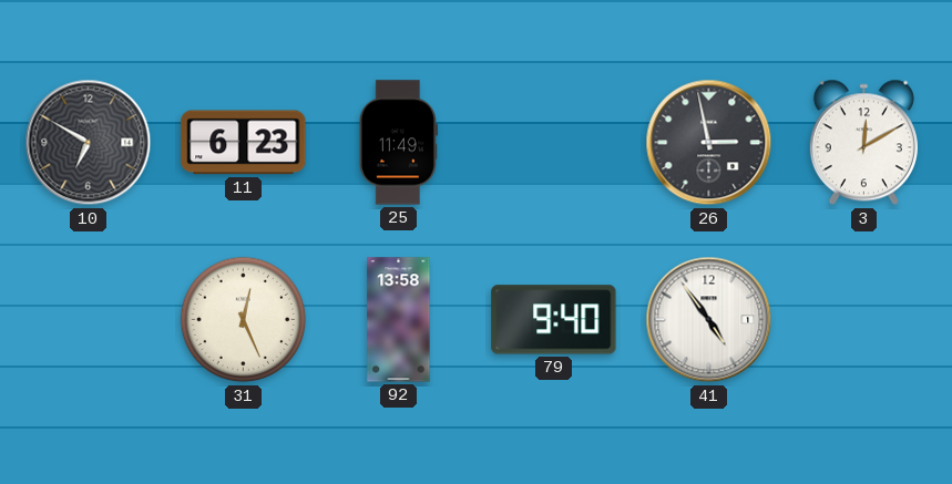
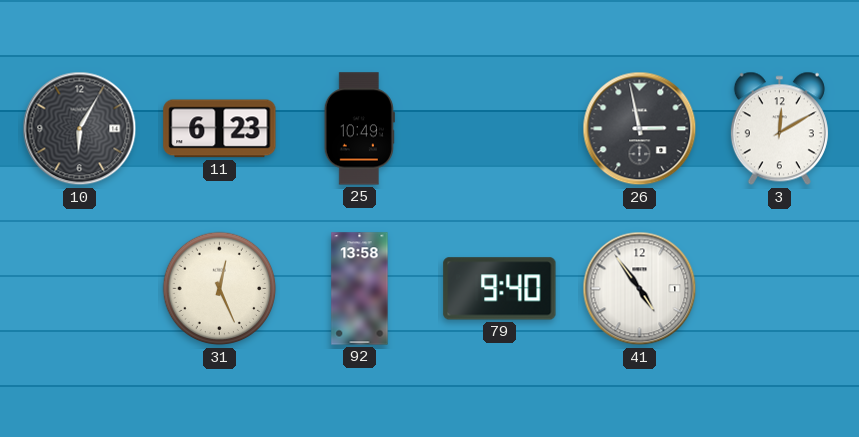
10: 6:50 -> 6:05
25: 11:49 -> 10:49
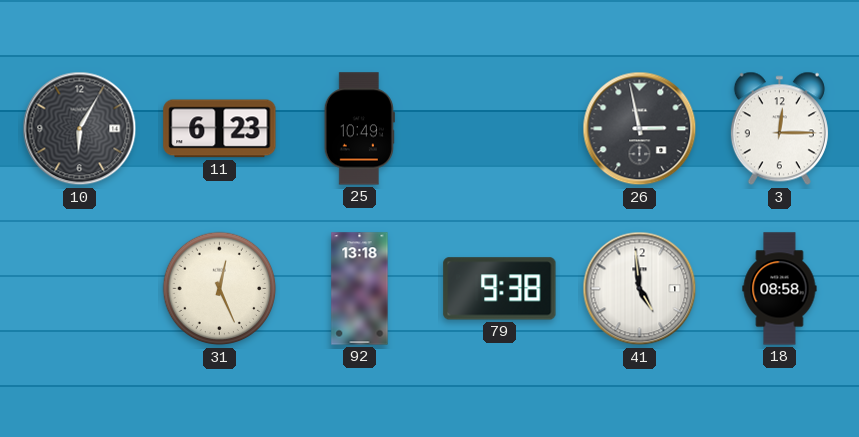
3: 12:10 -> 12:15
92: 13:58 -> 13:18
79: 9:40 -> 9:38
41: 4:54 -> 4:59
18: none -> 08:58
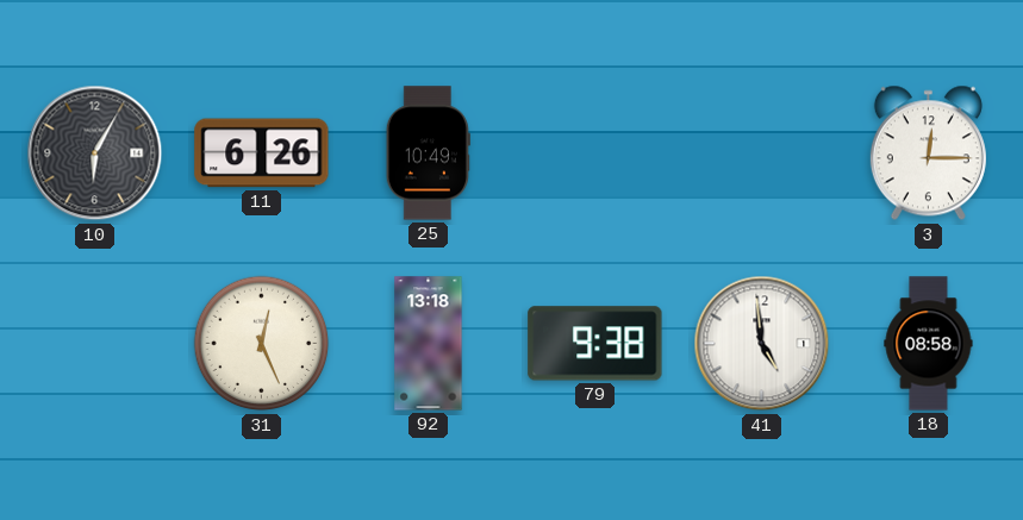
11: 6:23 -> 6:26
26: 2:58 -> none
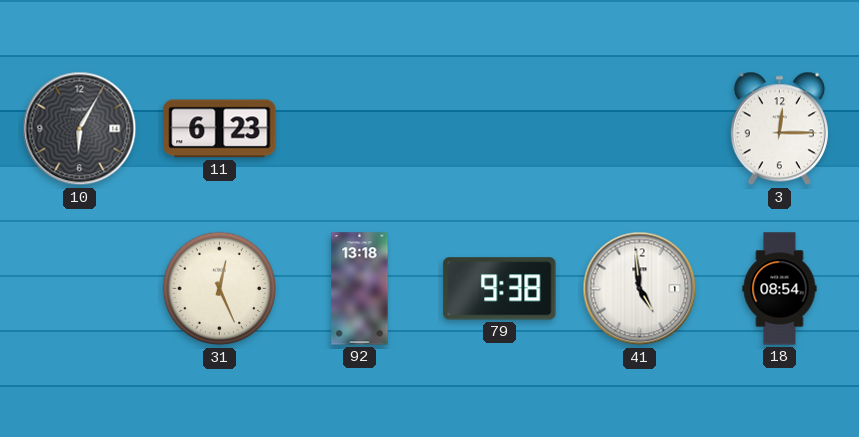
11: 6:26 -> 6:23
25: 10:49 -> none
18: 08:58 -> 08:54
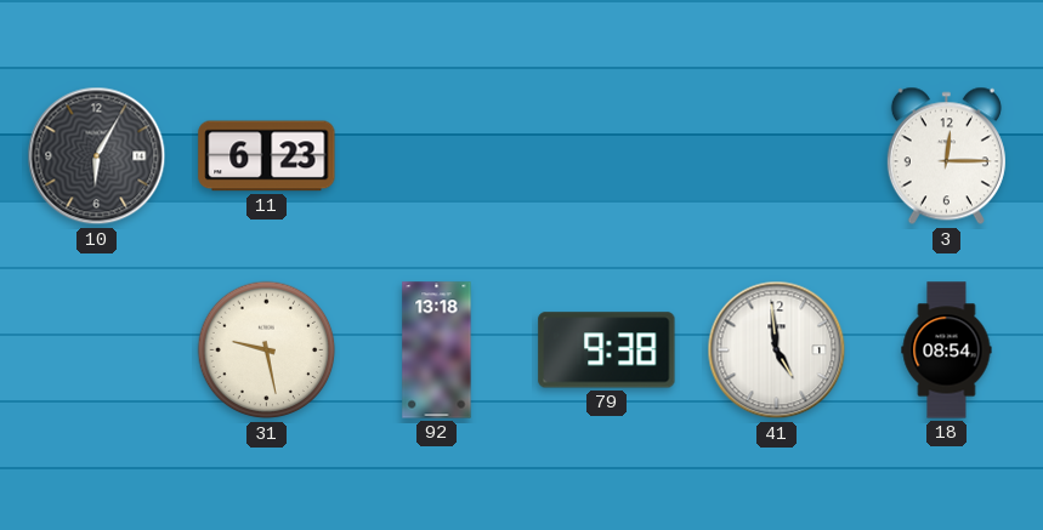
31: 12:26 -> 9:28
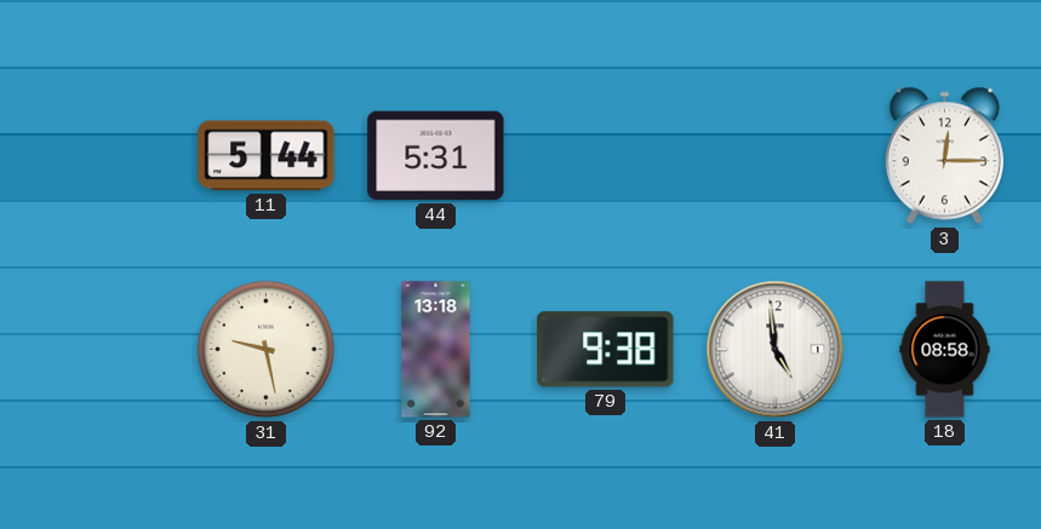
10: 6:05 -> none
11: 6:23 -> 5:44
44: none -> 5:31
18: 08:54 -> 08:58
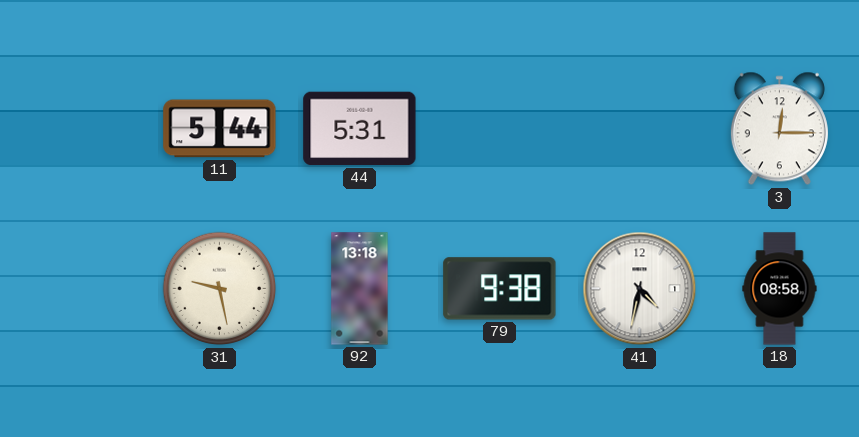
41: 4:59 -> 4:32
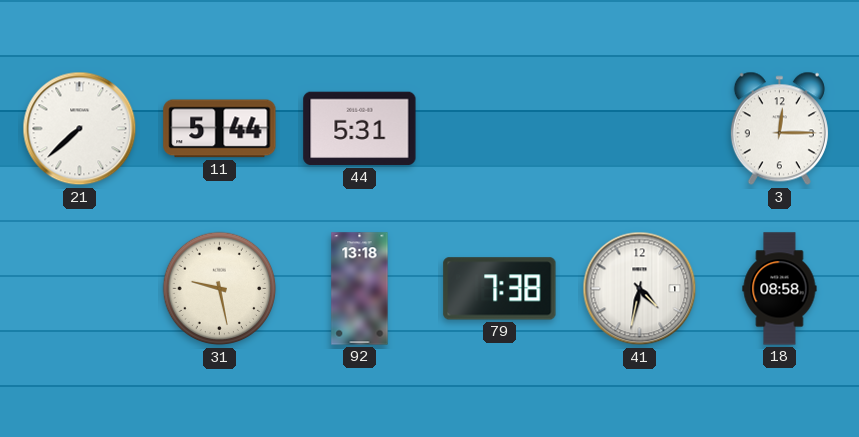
21: none -> 7:38
79: 9:38 -> 7:38
